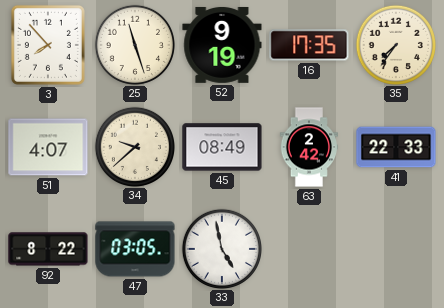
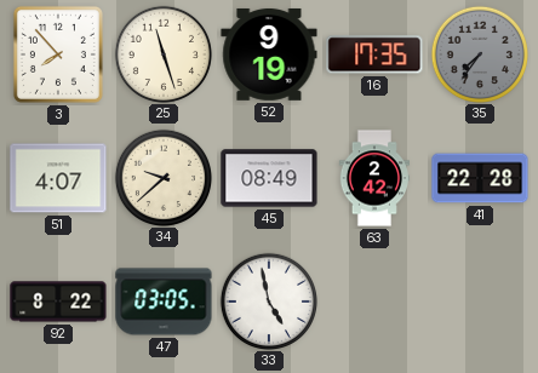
35 dial: cream -> grey
41: 22:33 -> 22:28
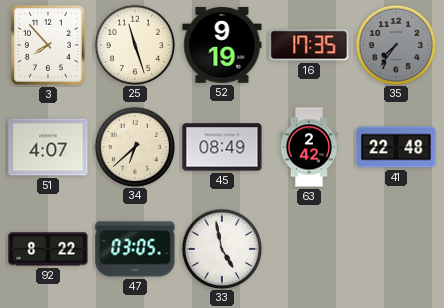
34: 9:38 -> 6:38
41: 22:28 -> 22:48
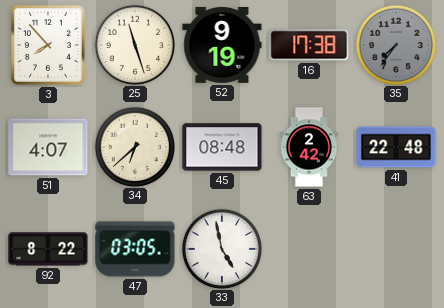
16: 17:35 -> 17:38
45: 08:49 -> 08:48
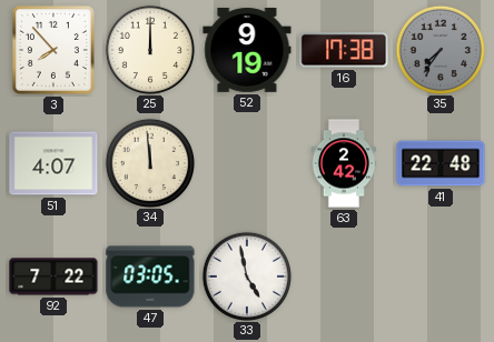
25: 11:27 -> 12:00
34: 6:38 -> 11:59
45: 08:48 -> none
92: 8:22 -> 7:22
